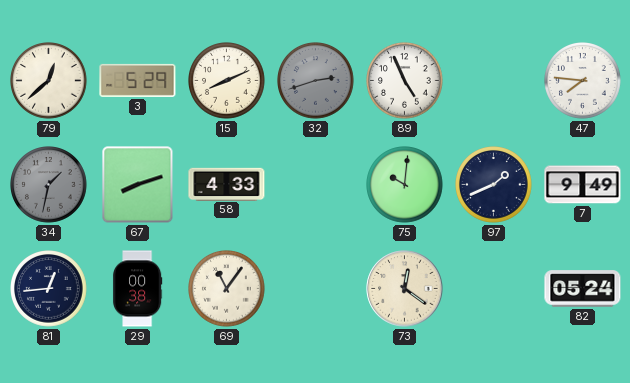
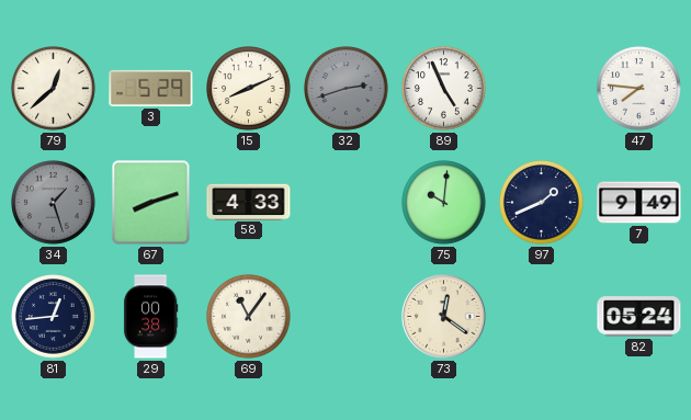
34: 1:32 -> 1:27
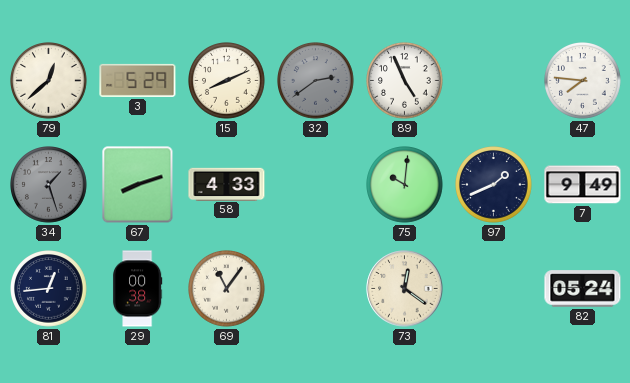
32: 2:42 -> 2:39
